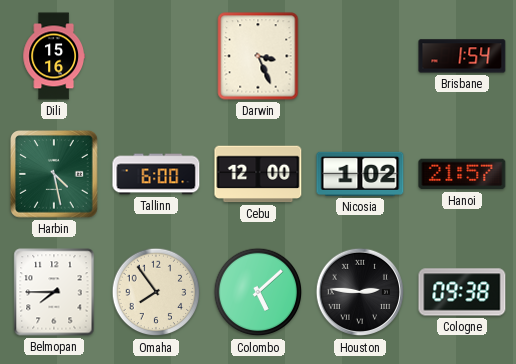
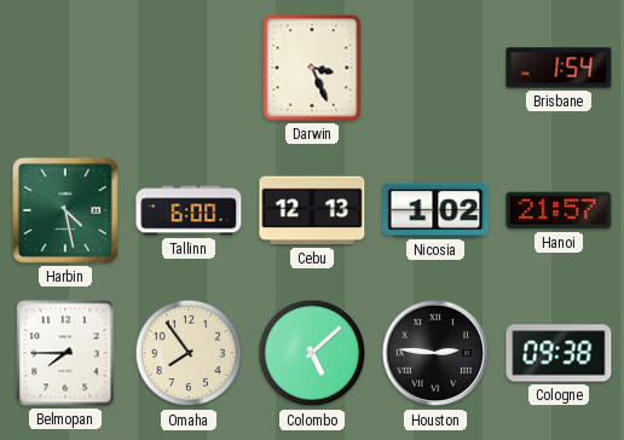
Dili: 15:16 -> none
Cebu: 12:00 -> 12:13
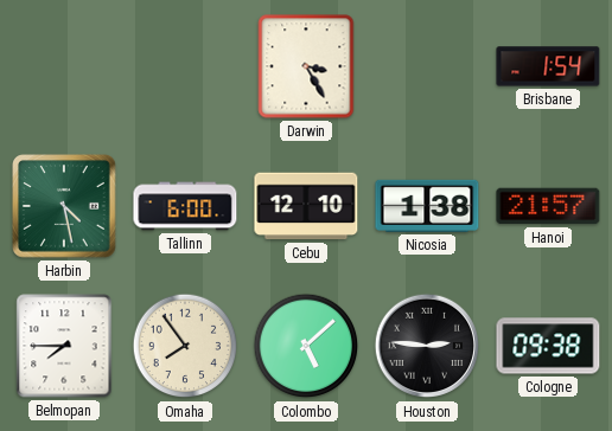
Darwin: 3:26 -> 3:25
Cebu: 12:13 -> 12:10
Nicosia: 1:02 -> 1:38
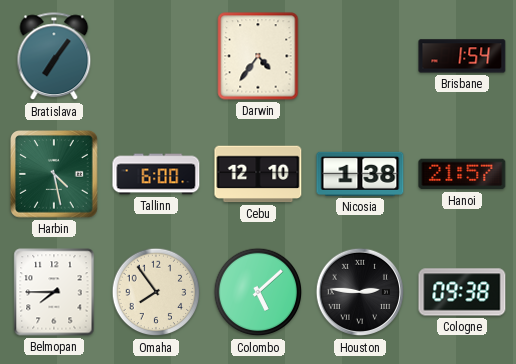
Bratislava: none -> 7:06
Darwin: 3:25 -> 4:36
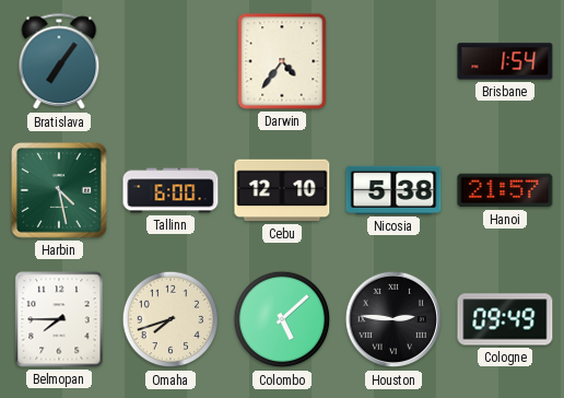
Nicosia: 1:38 -> 5:38
Omaha: 7:54 -> 7:42
Cologne: 09:38 -> 09:49
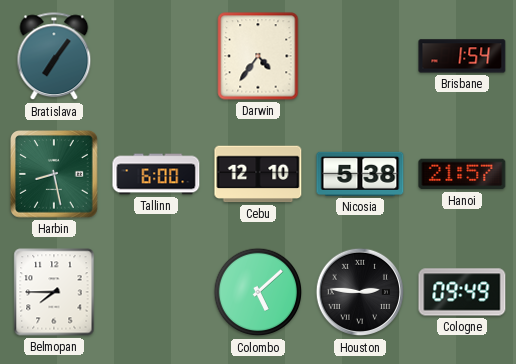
Harbin: 4:28 -> 8:28
Omaha: 7:42 -> none
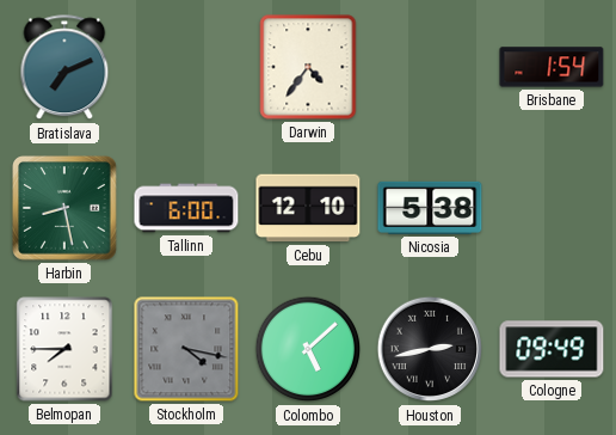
Bratislava: 7:06 -> 7:11
Hanoi: 21:57 -> none
Stockholm: none -> 4:17
Houston: 2:46 -> 2:43
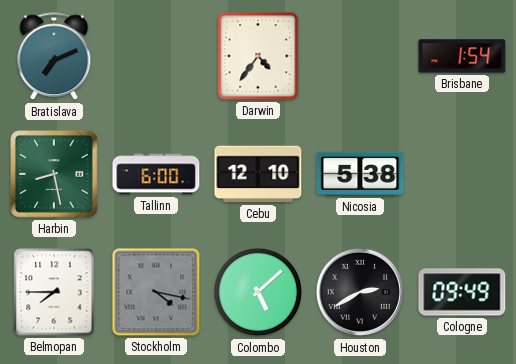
Houston: 2:43 -> 2:40
